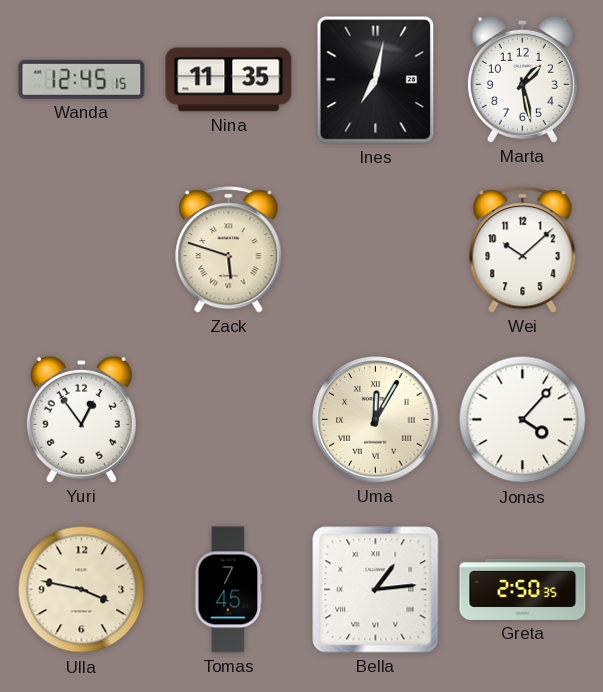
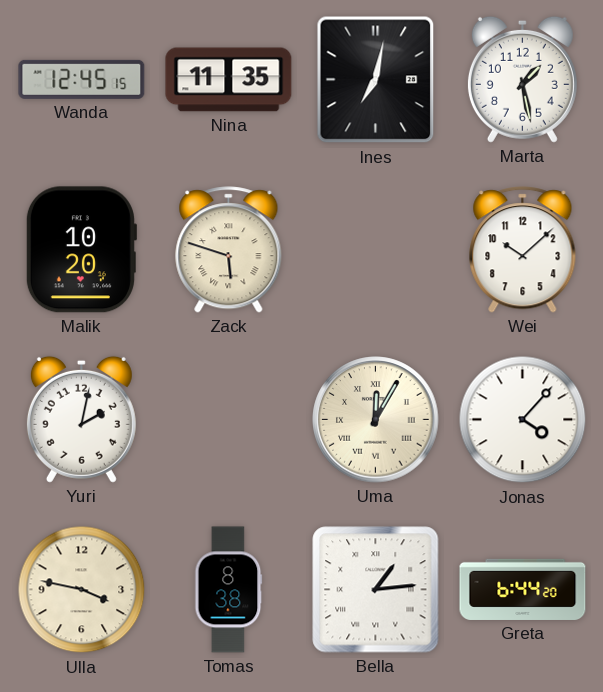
Malik: none -> 10:20
Yuri: 12:54 -> 2:02
Tomas: 7:45 -> 8:38
Greta: 2:50 -> 6:44
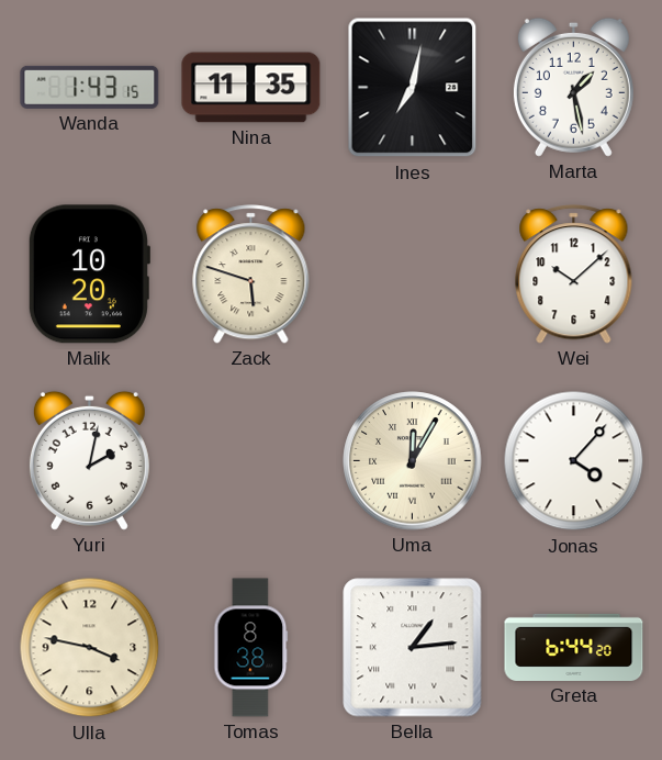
Wanda: 12:45 -> 1:43
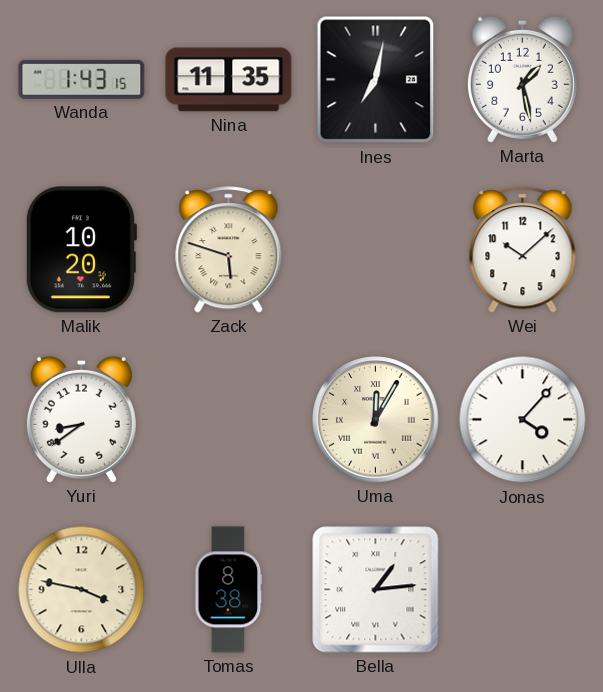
Yuri: 2:02 -> 8:39
Greta: 6:44 -> none
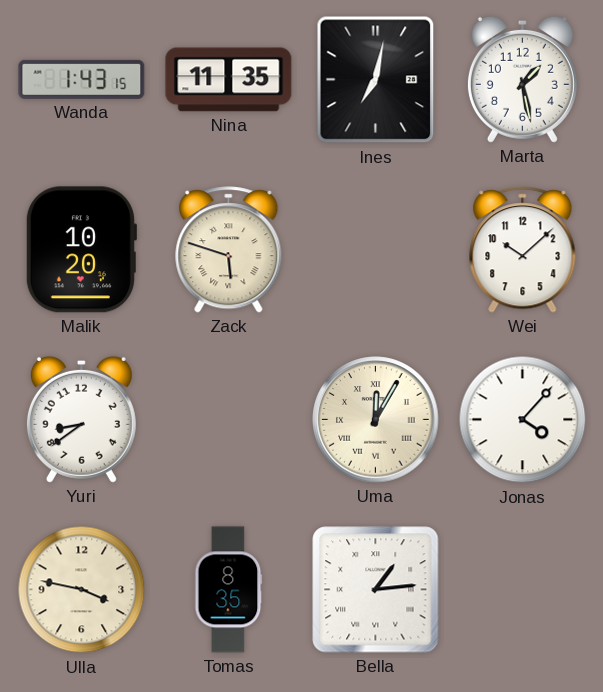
Tomas: 8:38 -> 8:35
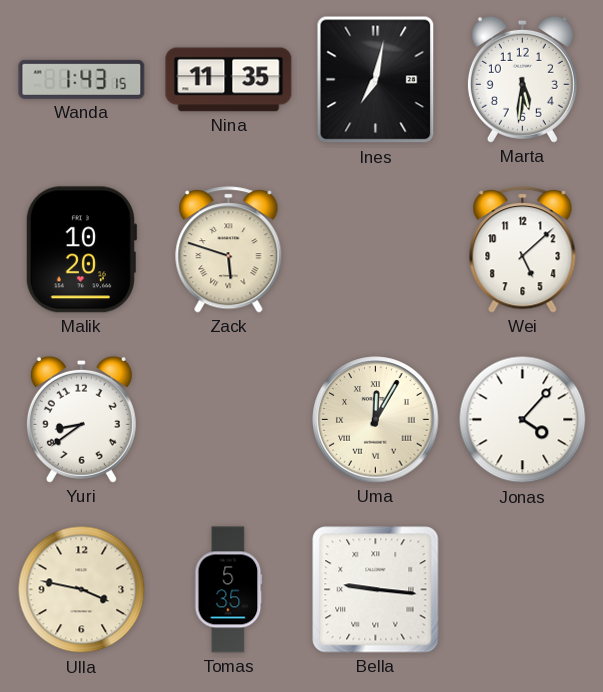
Marta: 1:28 -> 5:31
Wei: 10:08 -> 5:08
Tomas: 8:35 -> 5:35
Bella: 1:14 -> 9:16
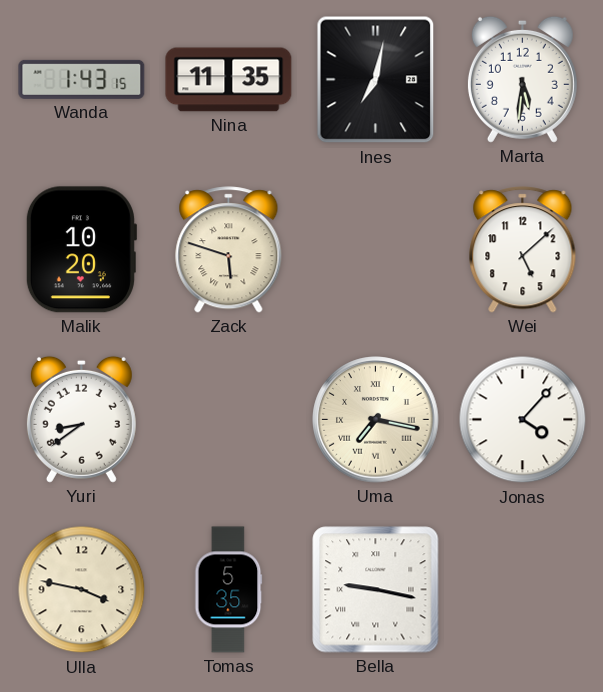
Uma: 12:05 -> 7:17
Bella: 9:16 -> 9:17
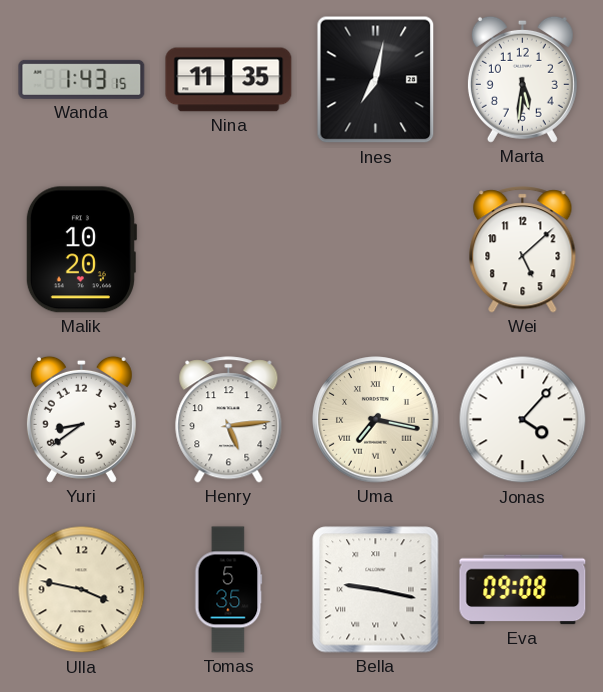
Zack: 5:48 -> none
Henry: none -> 5:14
Eva: none -> 09:08
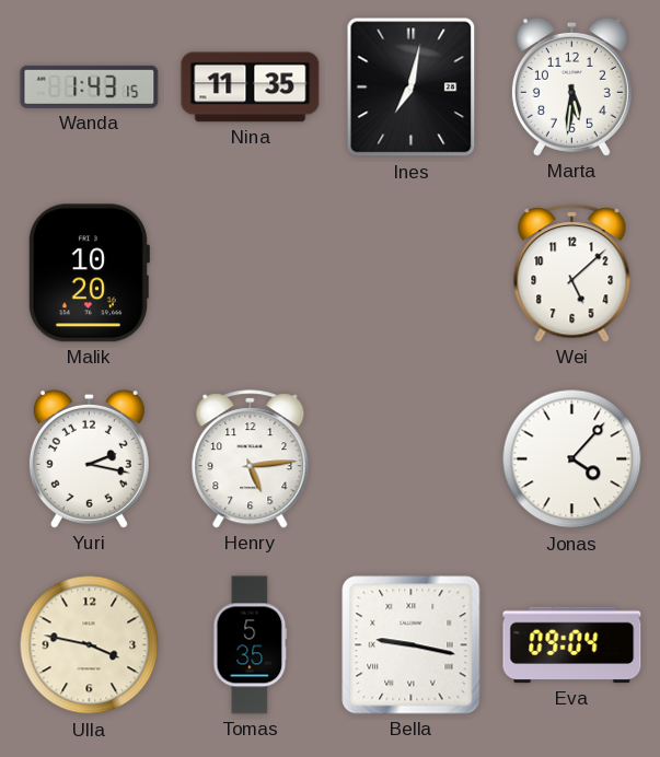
Yuri: 8:39 -> 2:17
Uma: 7:17 -> none
Eva: 09:08 -> 09:04
